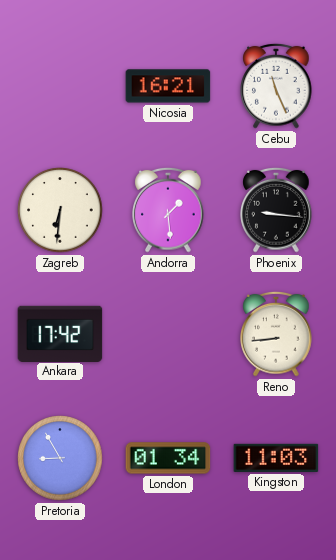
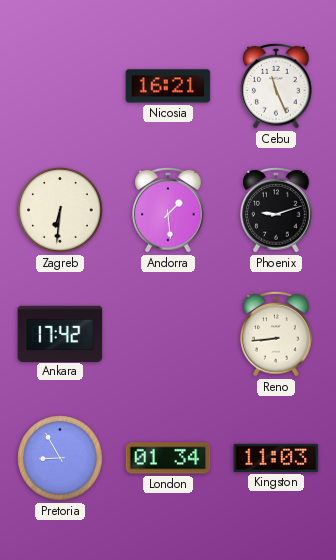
Phoenix: 9:16 -> 9:12
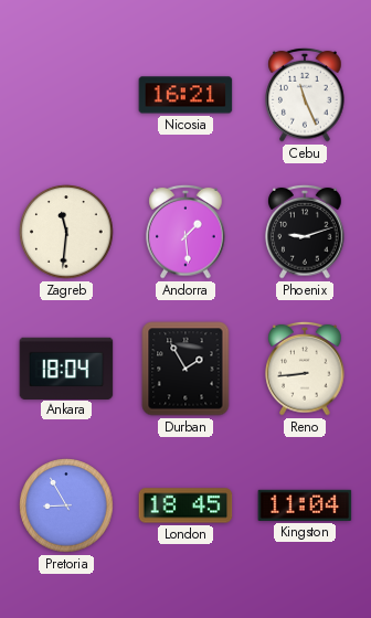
Zagreb: 6:31 -> 11:31
Ankara: 17:42 -> 18:04
Durban: none -> 1:55
London: 01:34 -> 18:45
Kingston: 11:03 -> 11:04
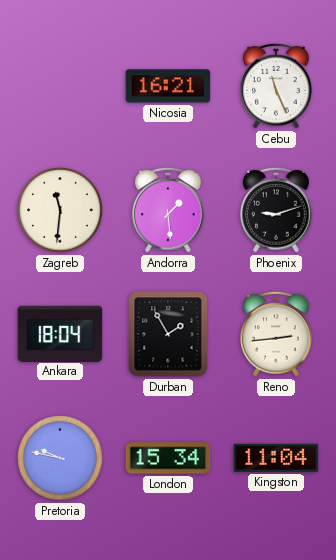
Reno: 8:44 -> 2:44
Pretoria: 8:55 -> 9:47
London: 18:45 -> 15:34
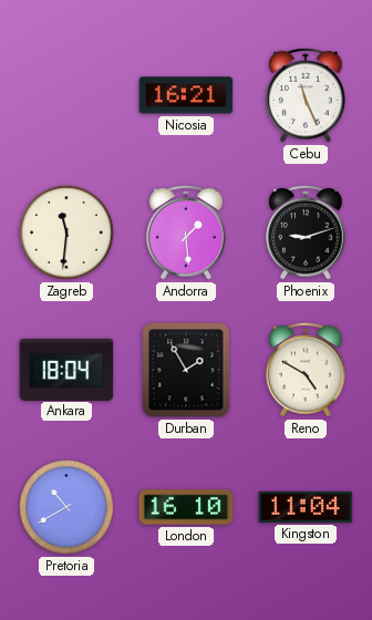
Reno: 2:44 -> 4:50
Pretoria: 9:47 -> 10:40
London: 15:34 -> 16:10
